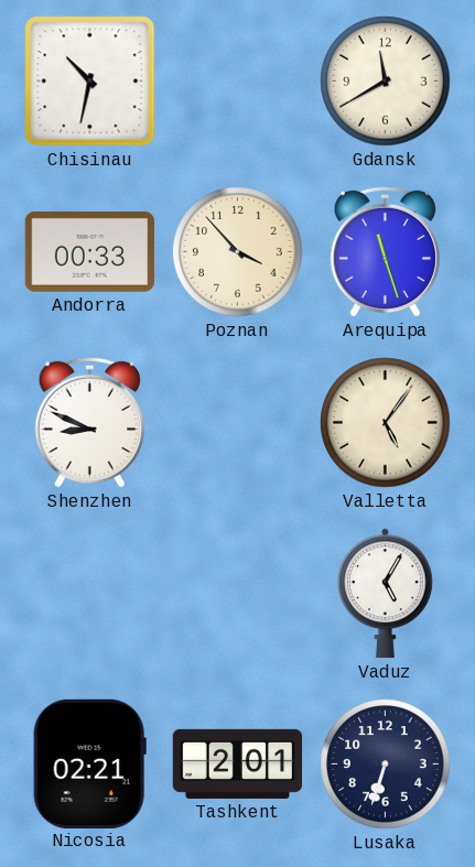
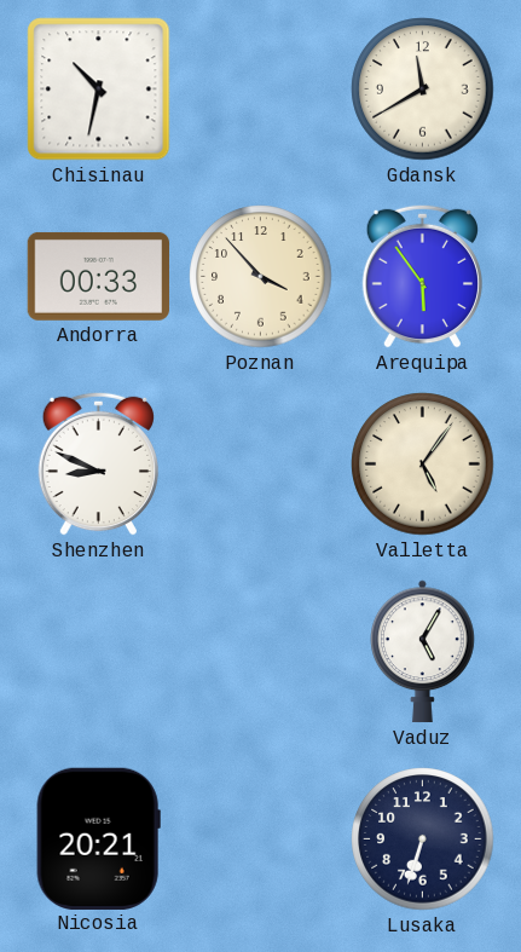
Arequipa: 11:27 -> 5:54
Nicosia: 02:21 -> 20:21
Tashkent: 2:01 -> none
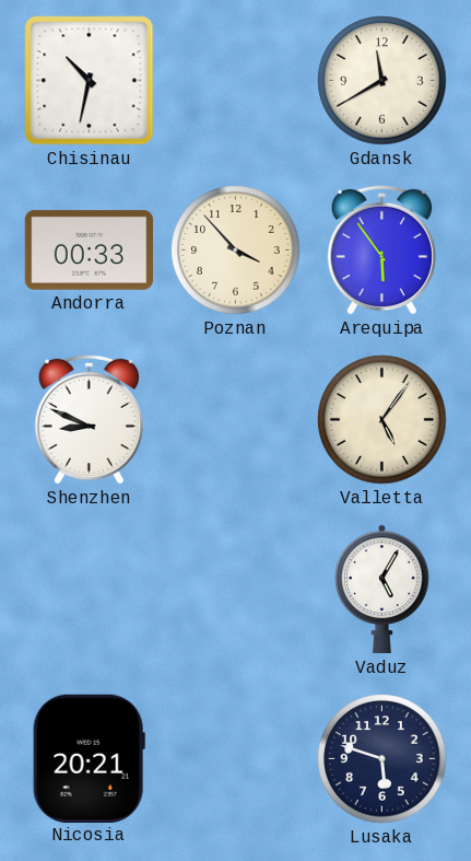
Lusaka: 6:33 -> 5:48
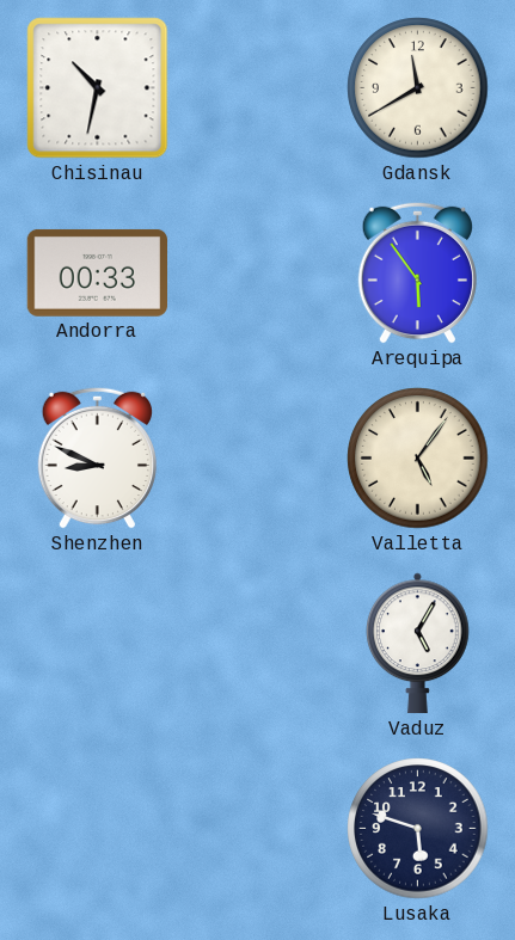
Poznan: 3:53 -> none
Nicosia: 20:21 -> none
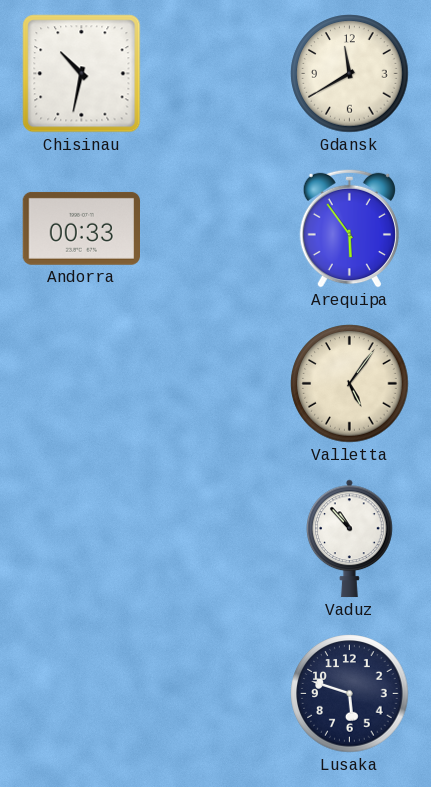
Shenzhen: 8:49 -> none
Vaduz: 5:05 -> 10:53
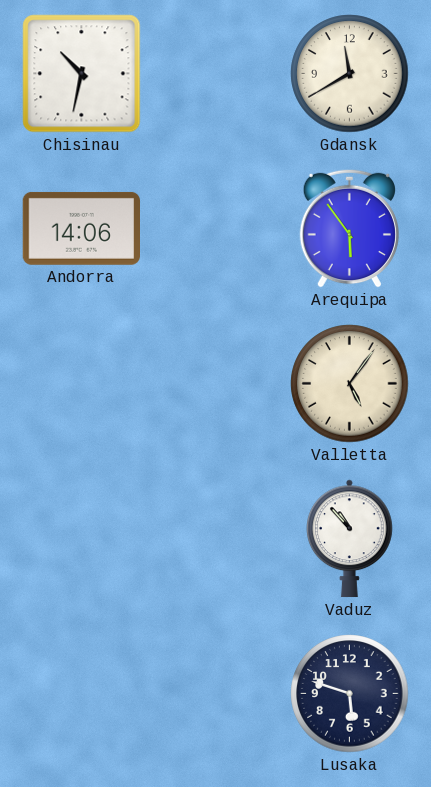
Andorra: 00:33 -> 14:06
